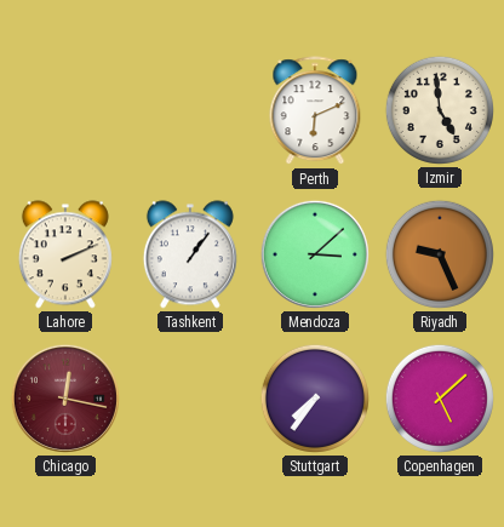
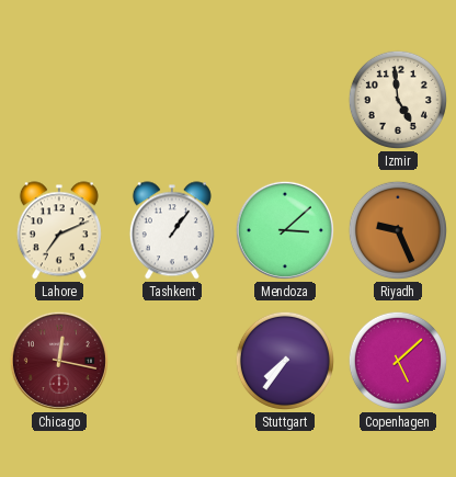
Perth: 6:11 -> none
Lahore: 2:11 -> 7:11
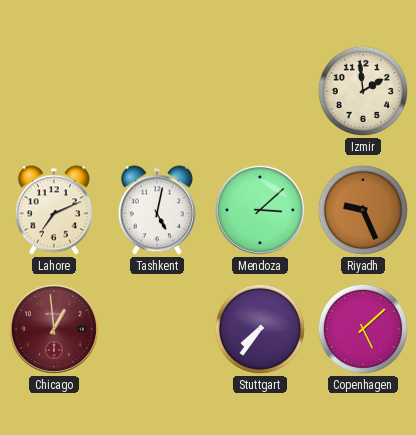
Izmir: 4:59 -> 1:59
Tashkent: 1:06 -> 5:02
Chicago: 12:17 -> 12:59
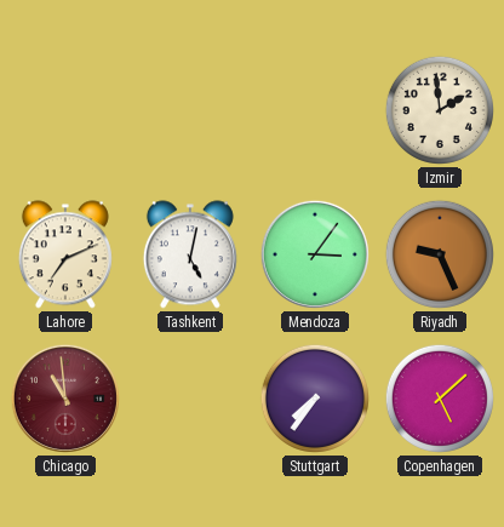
Mendoza: 3:08 -> 3:06
Chicago: 12:59 -> 10:59
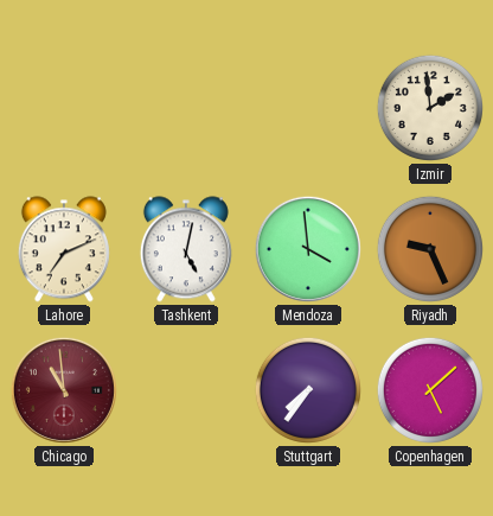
Mendoza: 3:06 -> 3:59
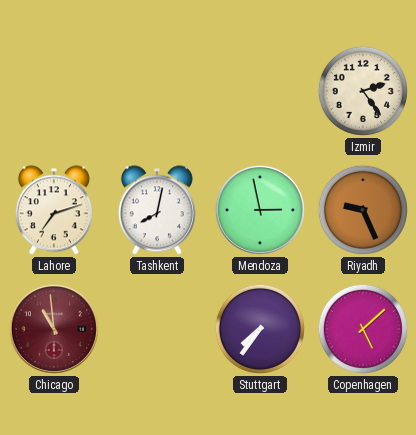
Izmir: 1:59 -> 2:24
Lahore: 7:11 -> 7:12
Tashkent: 5:02 -> 8:02
Mendoza: 3:59 -> 2:58
